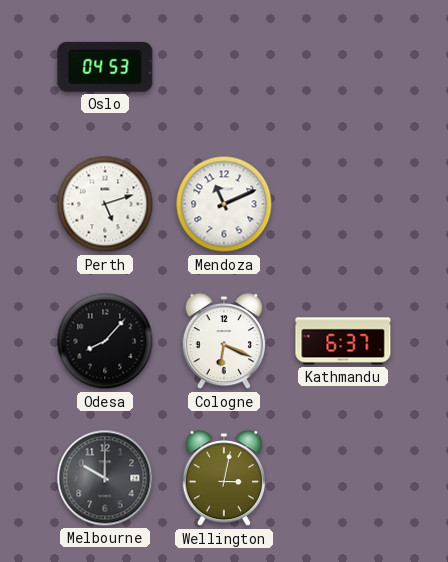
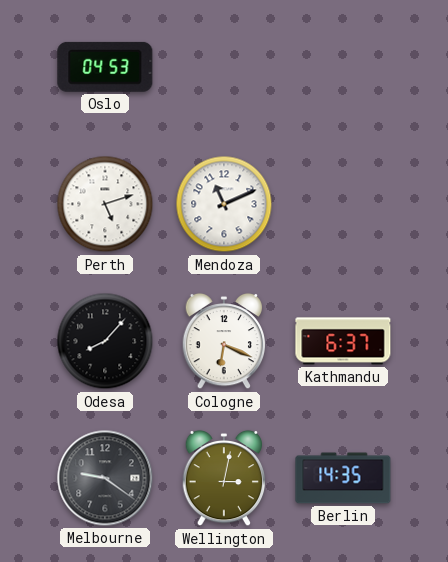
Melbourne: 10:00 -> 9:21
Berlin: none -> 14:35
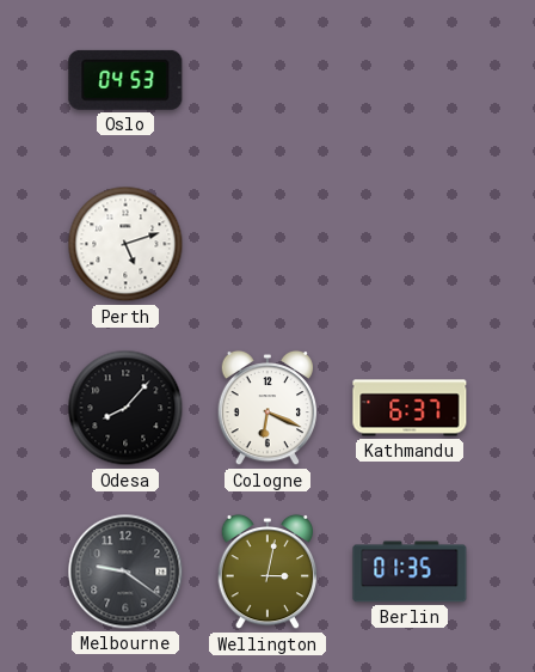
Mendoza: 11:11 -> none
Berlin: 14:35 -> 01:35
